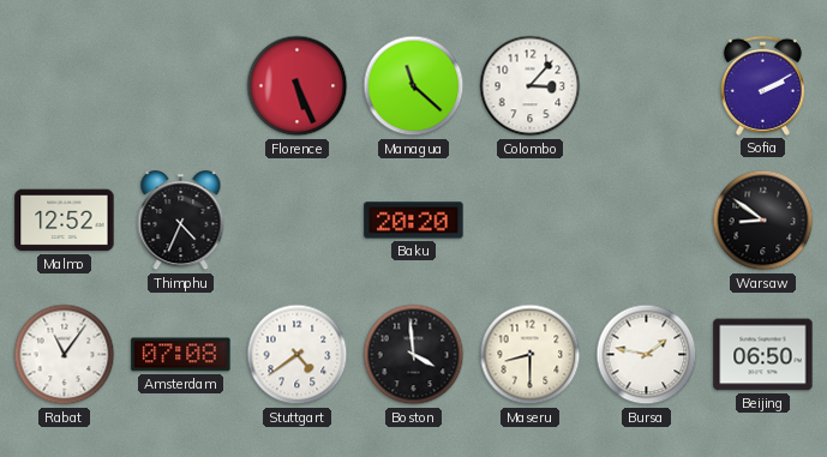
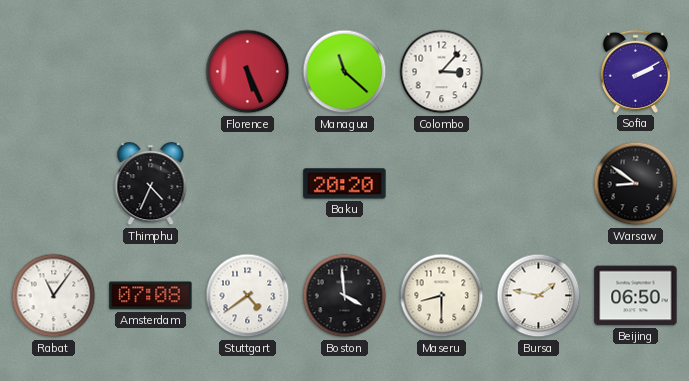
Malmo: 12:52 -> none
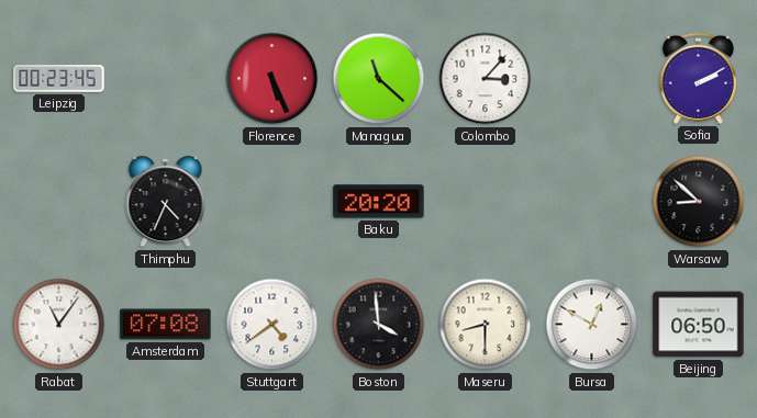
Leipzig: none -> 00:23
Warsaw: 8:51 -> 8:52
Bursa: 1:47 -> 12:50
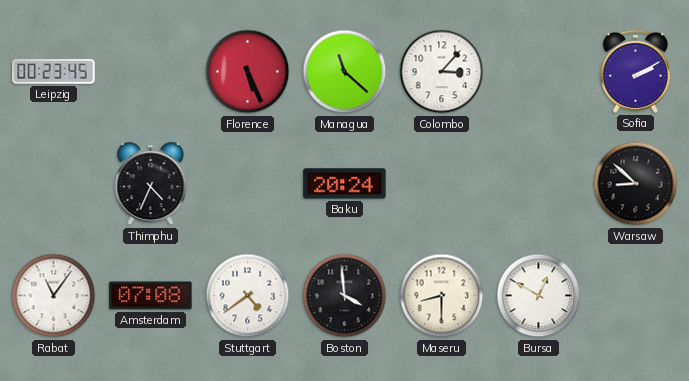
Baku: 20:20 -> 20:24
Beijing: 06:50 -> none
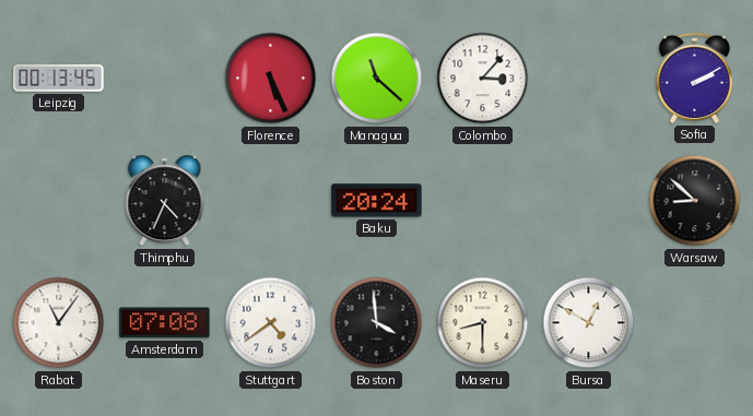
Leipzig: 00:23 -> 00:13
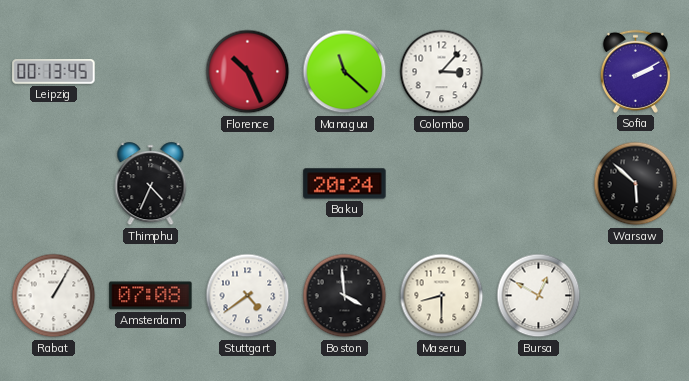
Florence: 5:26 -> 10:26
Warsaw: 8:52 -> 5:52
Rabat: 11:06 -> 1:05
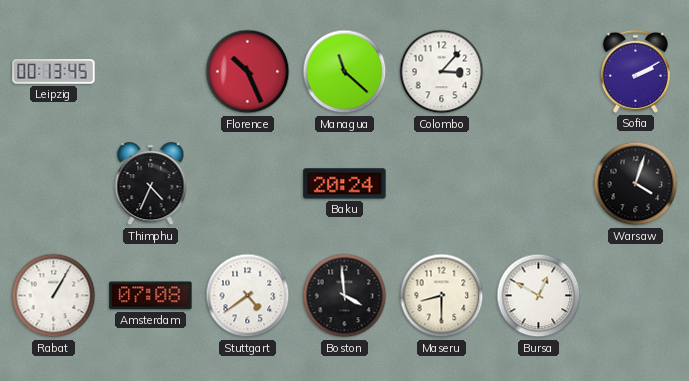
Warsaw: 5:52 -> 4:03
